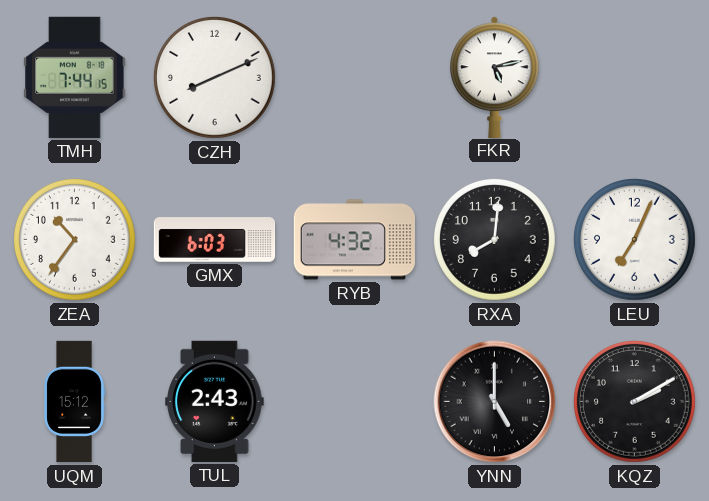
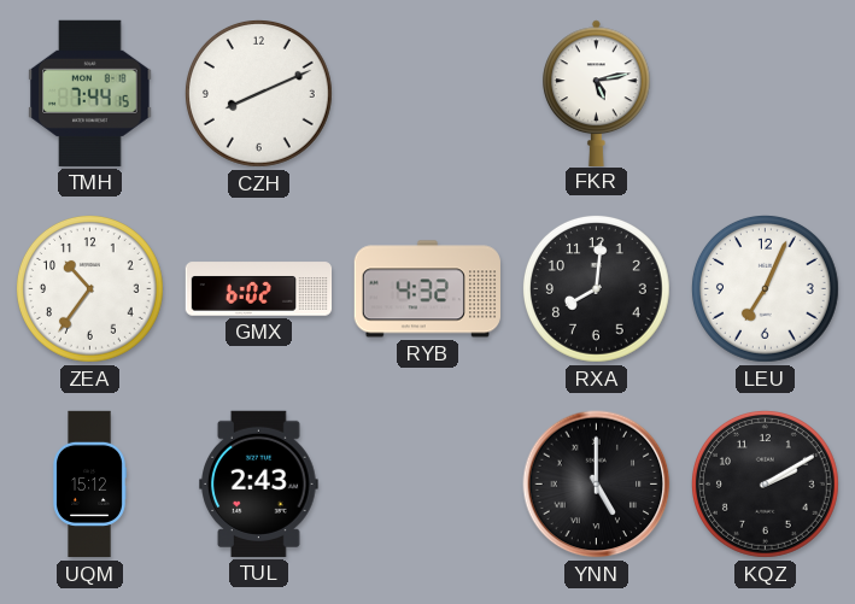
GMX: 6:03 -> 6:02
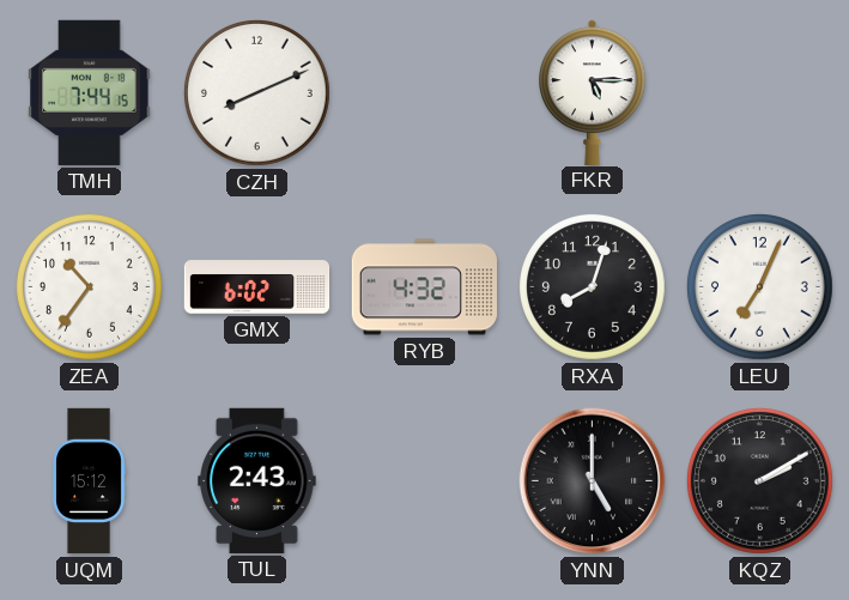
FKR: 5:13 -> 5:15
RXA: 8:01 -> 8:03
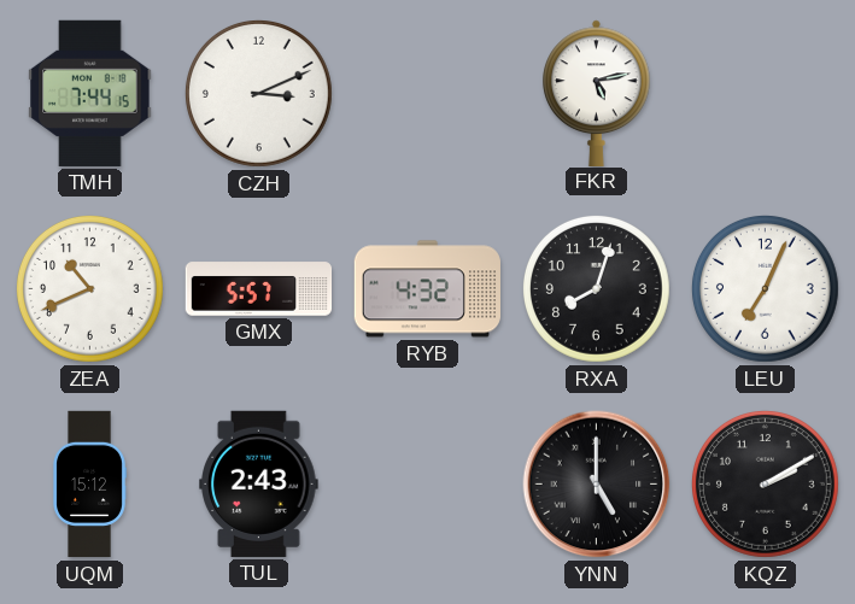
CZH: 8:11 -> 3:11
FKR: 5:15 -> 5:13
ZEA: 10:36 -> 10:41
GMX: 6:02 -> 5:57
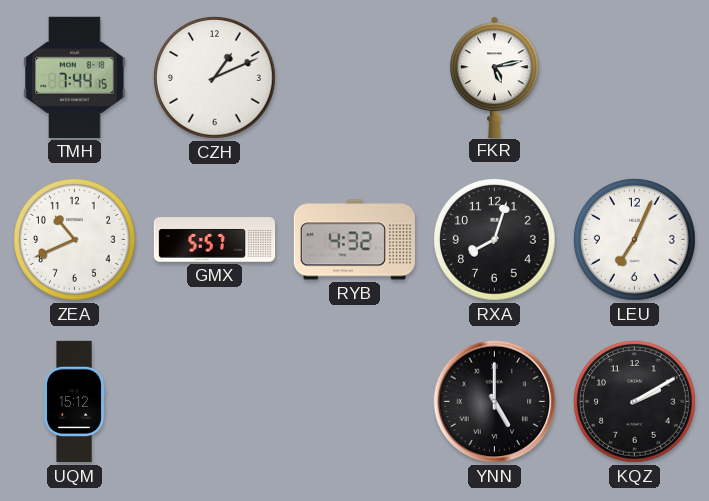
CZH: 3:11 -> 1:11
TUL: 2:43 -> none
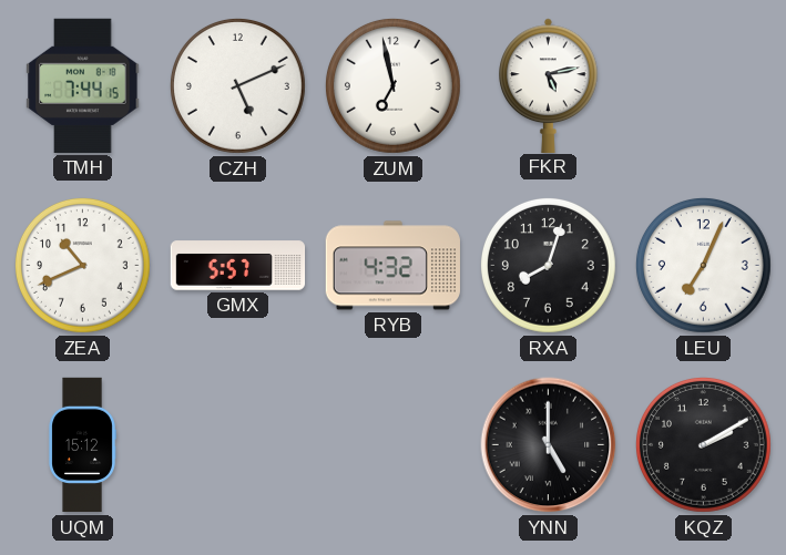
CZH: 1:11 -> 5:11
ZUM: none -> 6:58
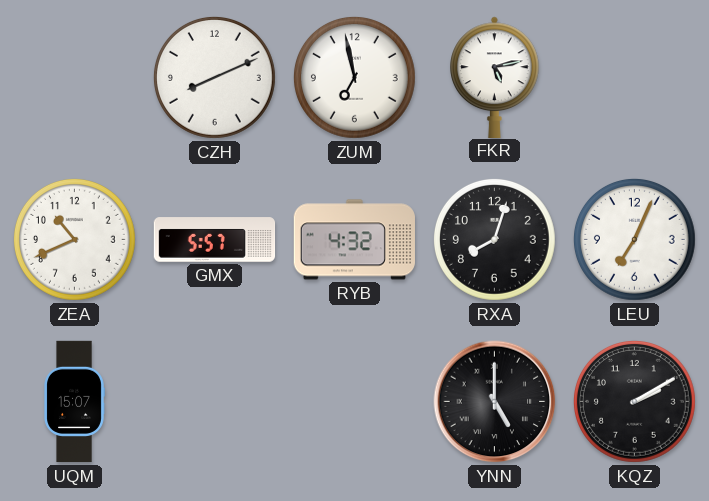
TMH: 7:44 -> none
CZH: 5:11 -> 8:11
UQM: 15:12 -> 15:07
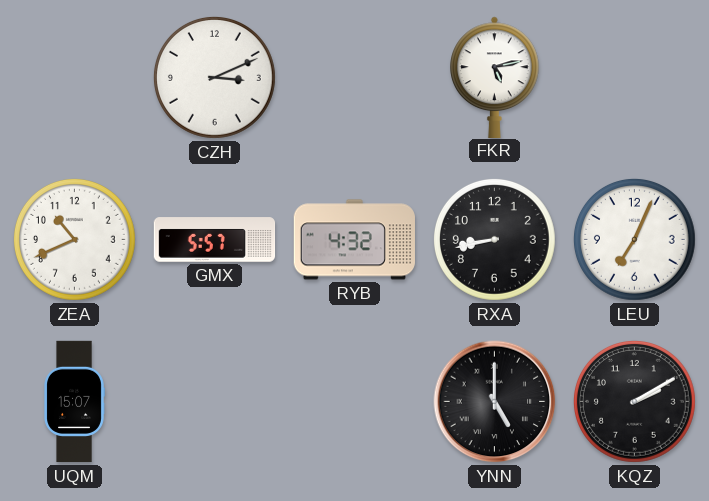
CZH: 8:11 -> 3:11
ZUM: 6:58 -> none
RXA: 8:03 -> 8:43
